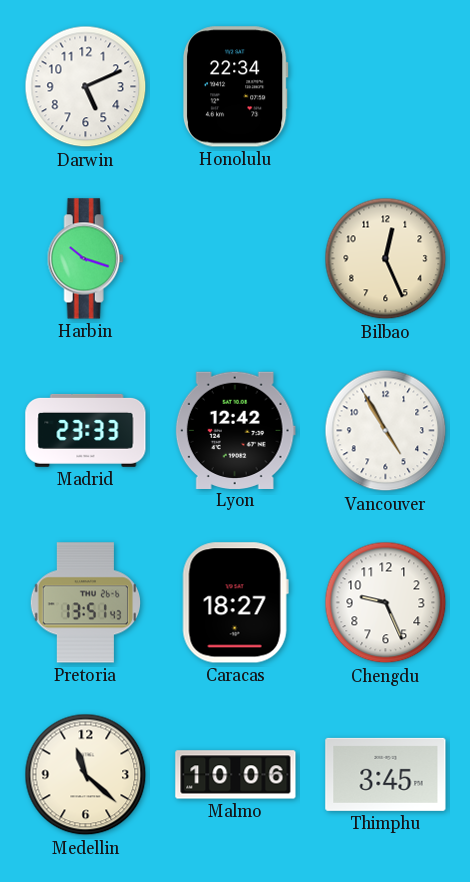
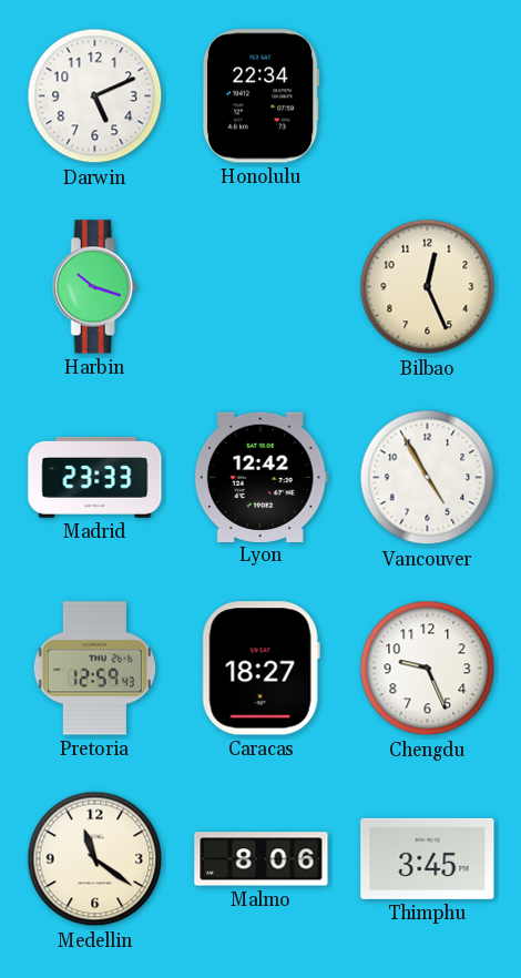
Pretoria: 13:51 -> 12:59
Medellin: 11:22 -> 11:21
Malmo: 10:06 -> 8:06
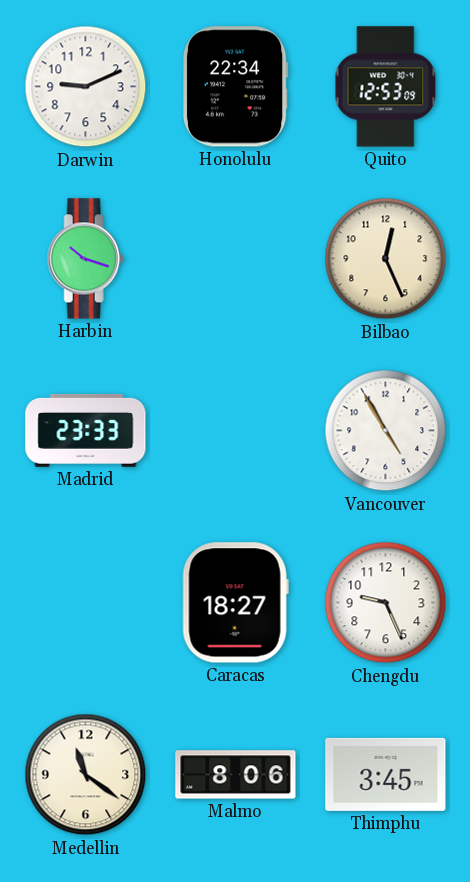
Darwin: 5:11 -> 9:11
Quito: none -> 12:53
Lyon: 12:42 -> none
Pretoria: 12:59 -> none
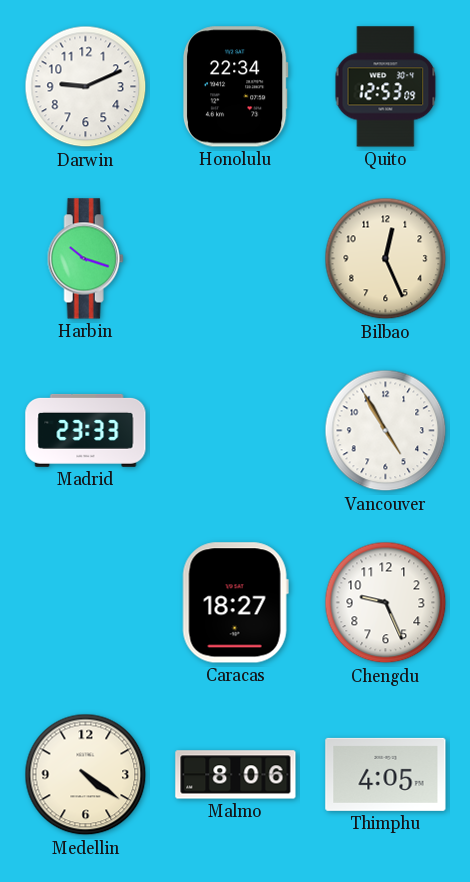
Medellin: 11:21 -> 4:21
Thimphu: 3:45 -> 4:05
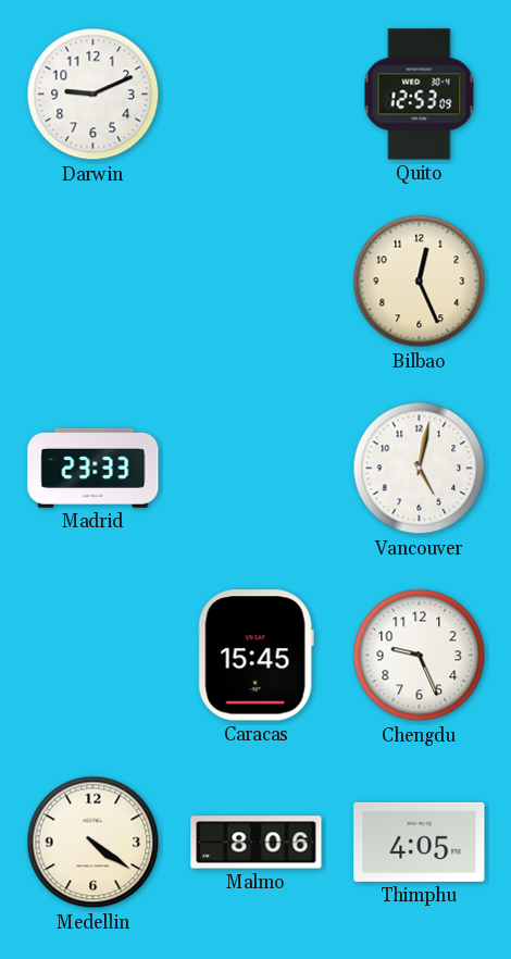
Honolulu: 22:34 -> none
Harbin: 10:18 -> none
Vancouver: 4:55 -> 5:02
Caracas: 18:27 -> 15:45
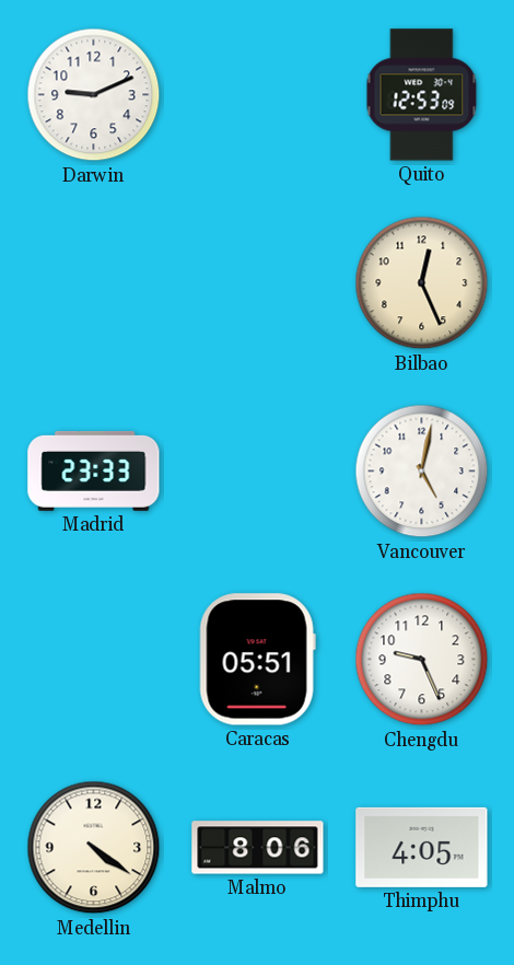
Caracas: 15:45 -> 05:51
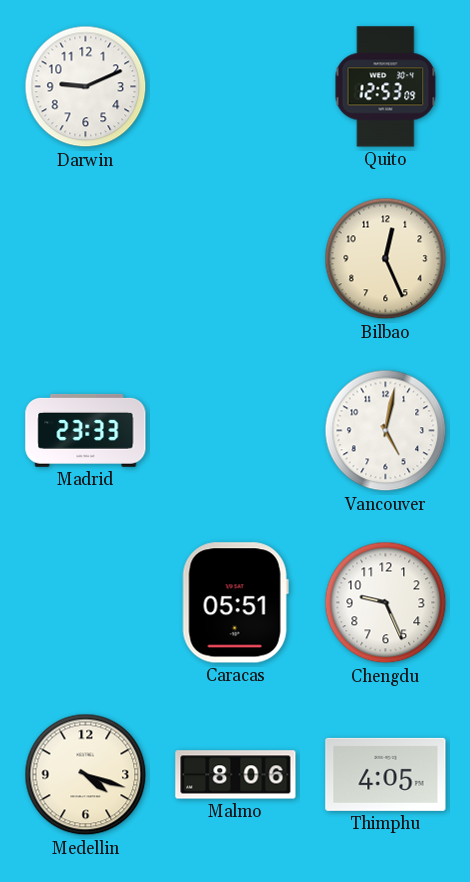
Medellin: 4:21 -> 4:18
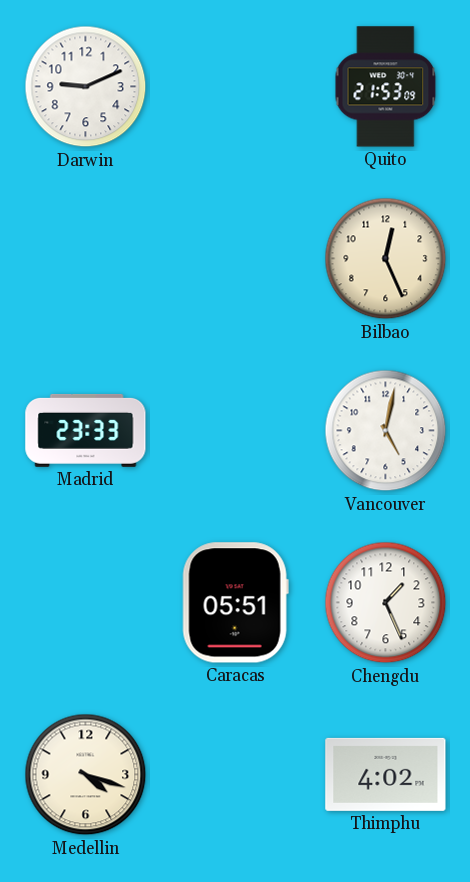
Quito: 12:53 -> 21:53
Chengdu: 9:26 -> 1:26
Malmo: 8:06 -> none
Thimphu: 4:05 -> 4:02
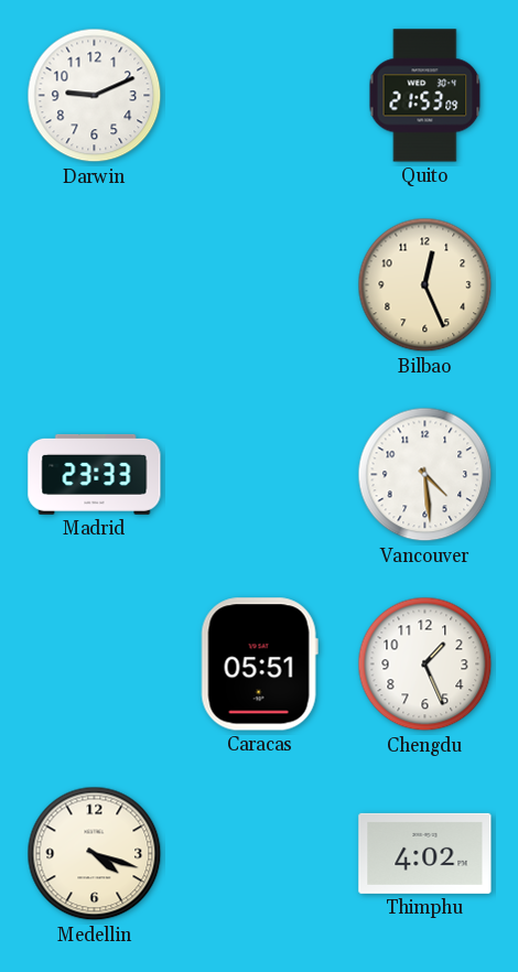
Vancouver: 5:02 -> 4:29
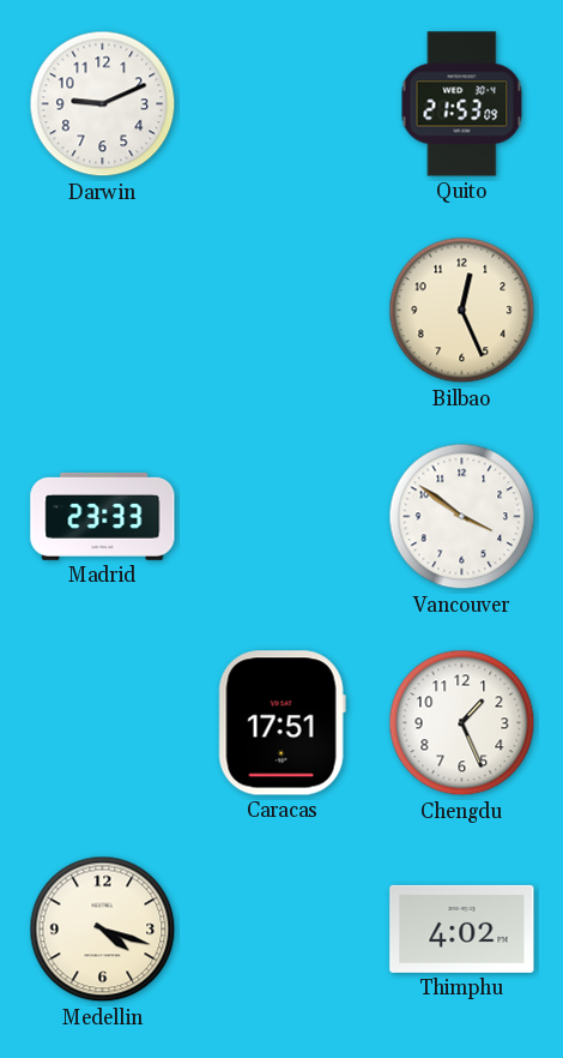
Vancouver: 4:29 -> 3:51
Caracas: 05:51 -> 17:51
